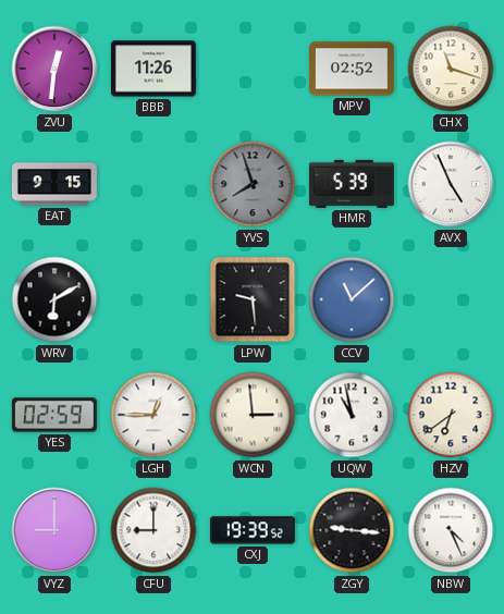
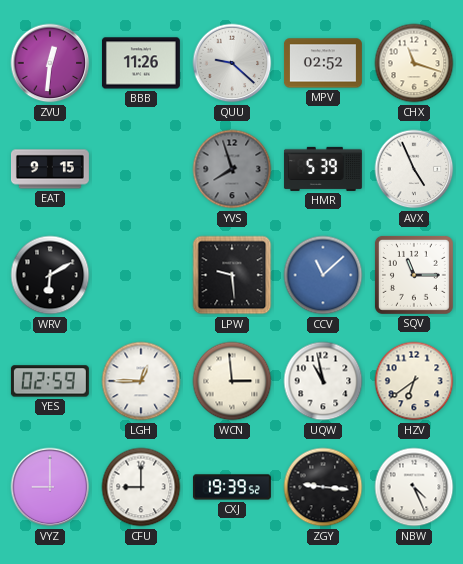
QUU: none -> 9:22
SQV: none -> 11:15
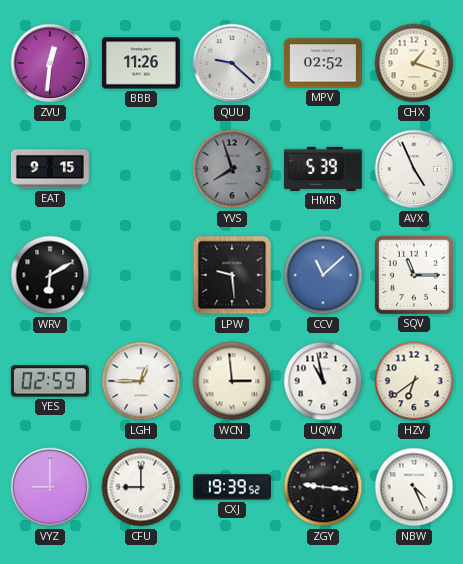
CHX: 11:18 -> 1:18
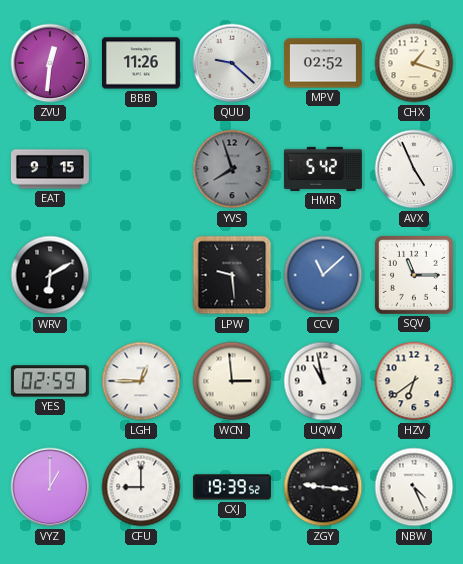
HMR: 5:39 -> 5:42
VYZ: 9:00 -> 1:00
